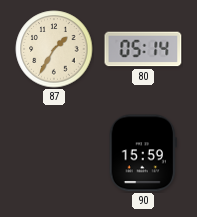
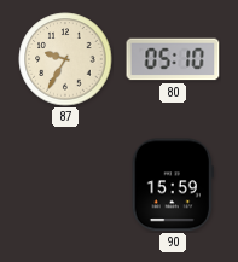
87: 1:35 -> 9:35
80: 05:14 -> 05:10
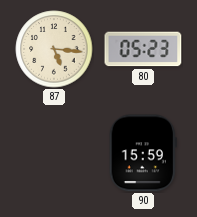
87: 9:35 -> 5:16
80: 05:10 -> 05:23
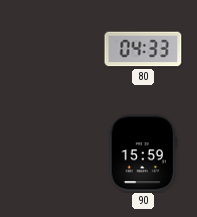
87: 5:16 -> none
80: 05:23 -> 04:33
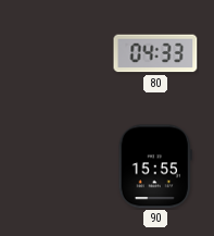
90: 15:59 -> 15:55
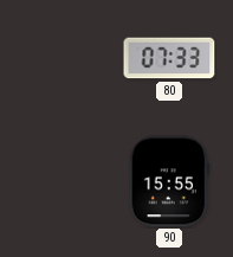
80: 04:33 -> 07:33
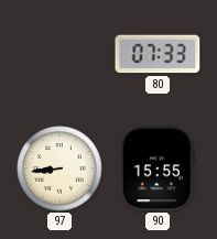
97: none -> 8:44
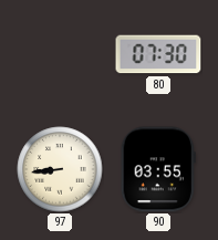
80: 07:33 -> 07:30
90: 15:55 -> 03:55
